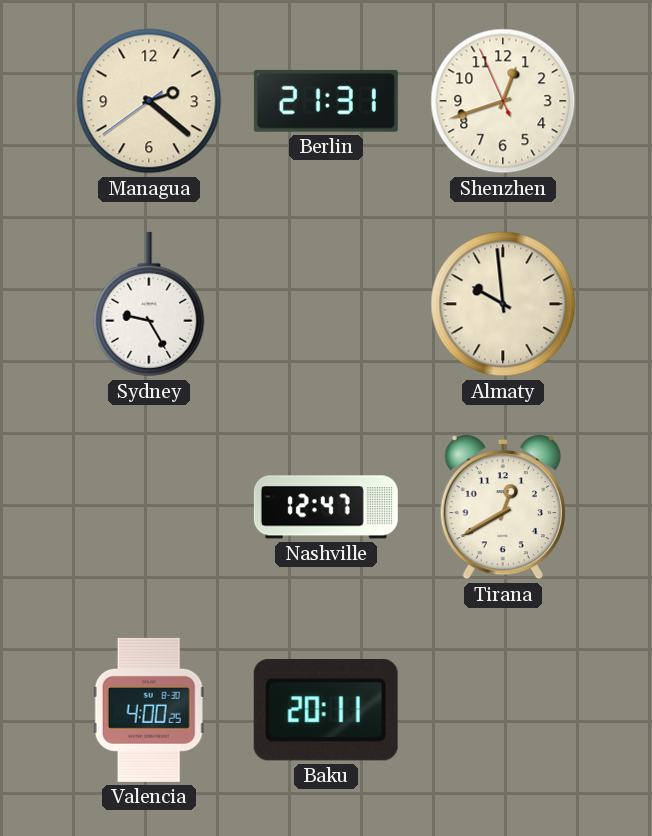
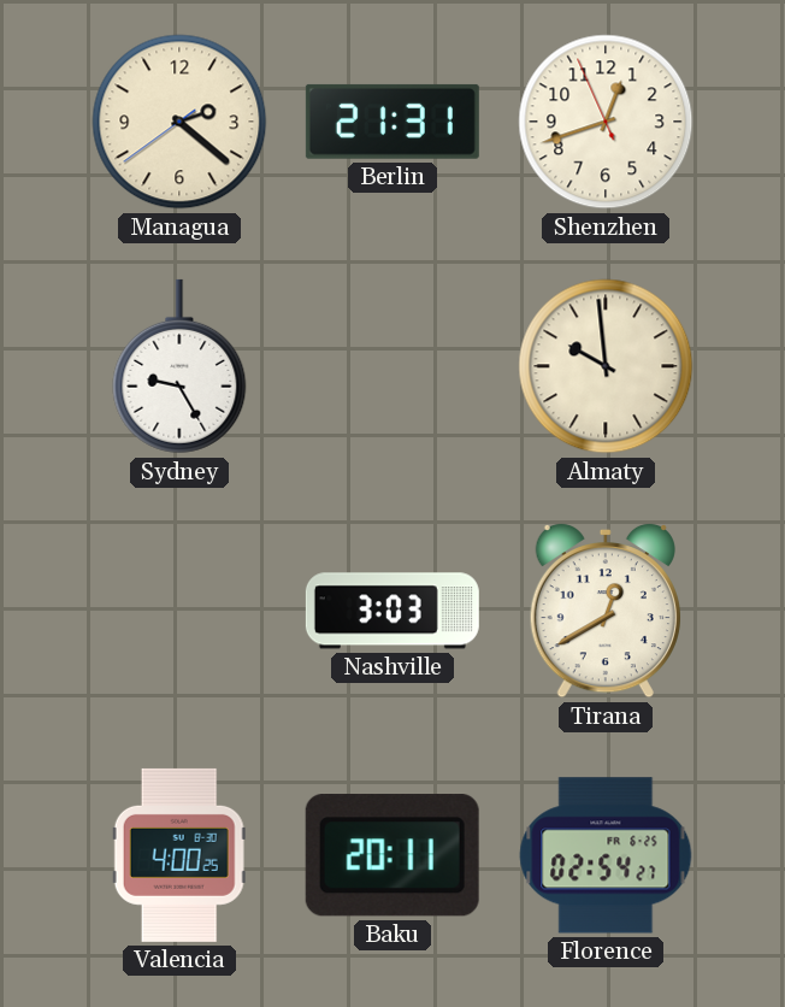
Nashville: 12:47 -> 3:03
Florence: none -> 02:54
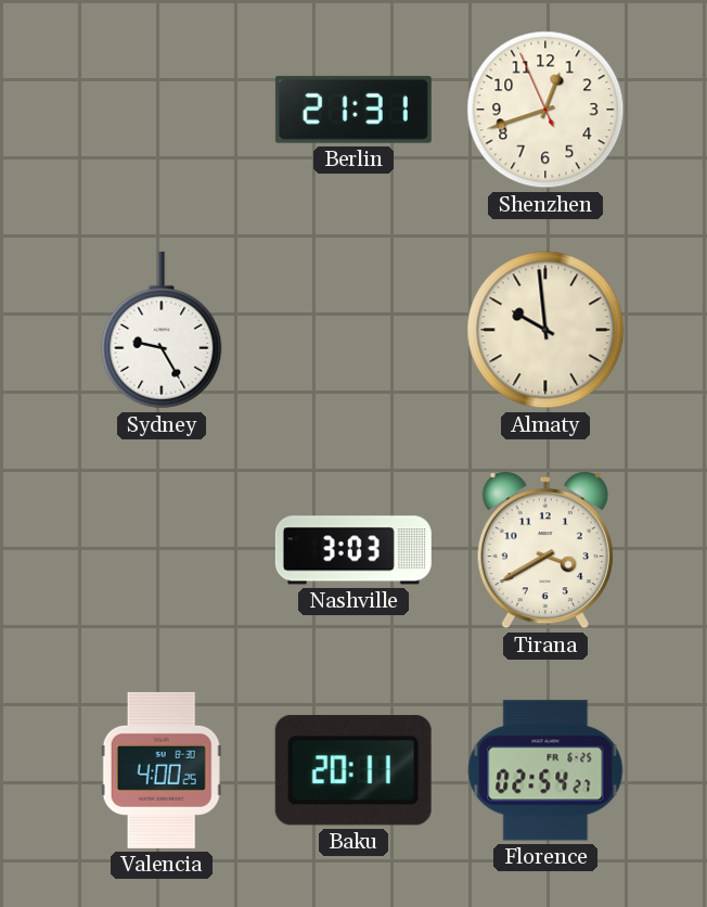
Managua: 2:21 -> none
Tirana: 12:40 -> 3:40
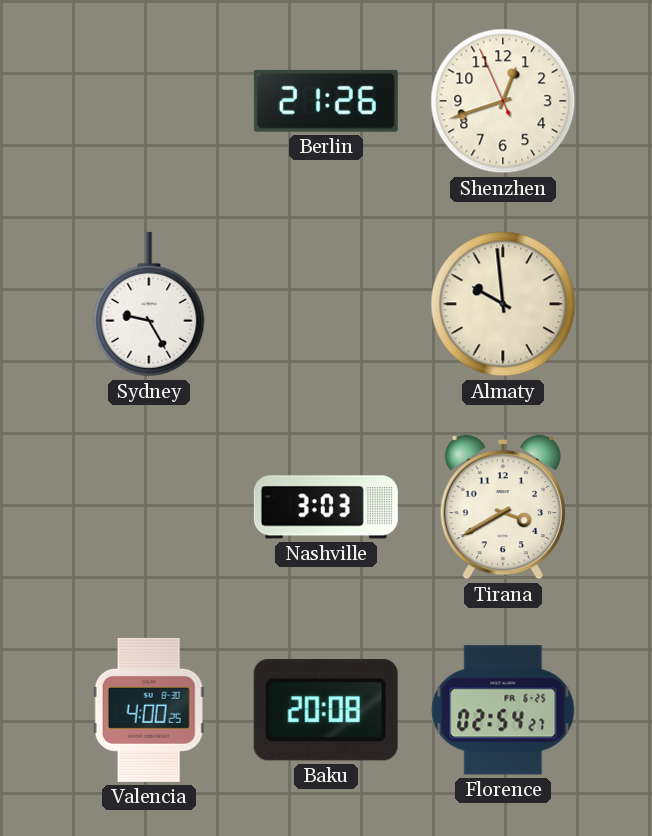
Berlin: 21:31 -> 21:26
Baku: 20:11 -> 20:08
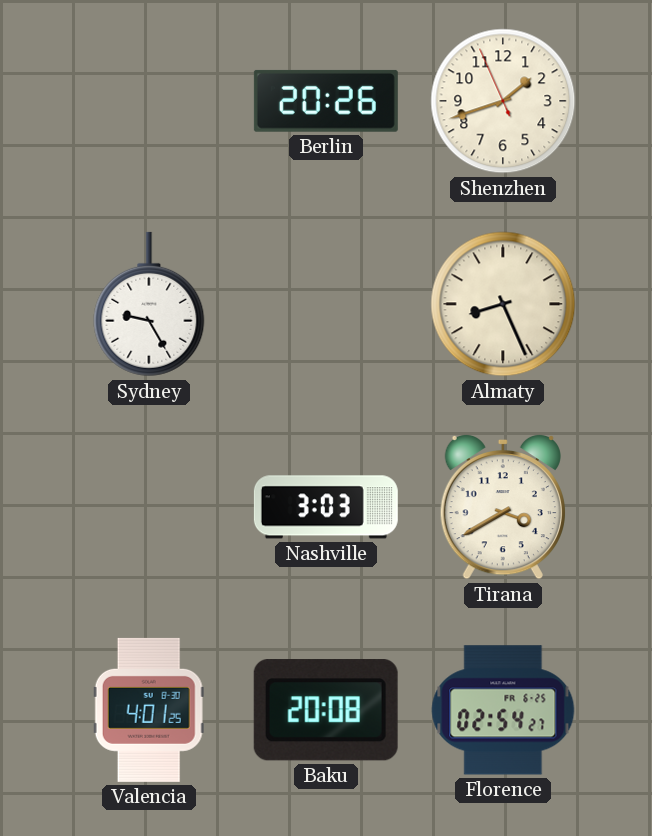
Berlin: 21:26 -> 20:26
Shenzhen: 12:41 -> 1:41
Almaty: 9:59 -> 8:26
Valencia: 4:00 -> 4:01
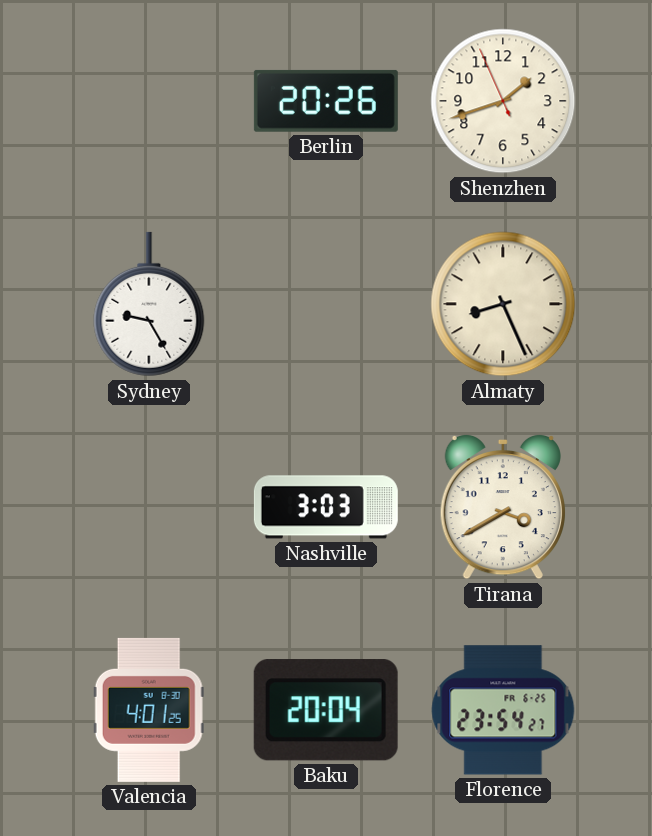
Baku: 20:08 -> 20:04
Florence: 02:54 -> 23:54
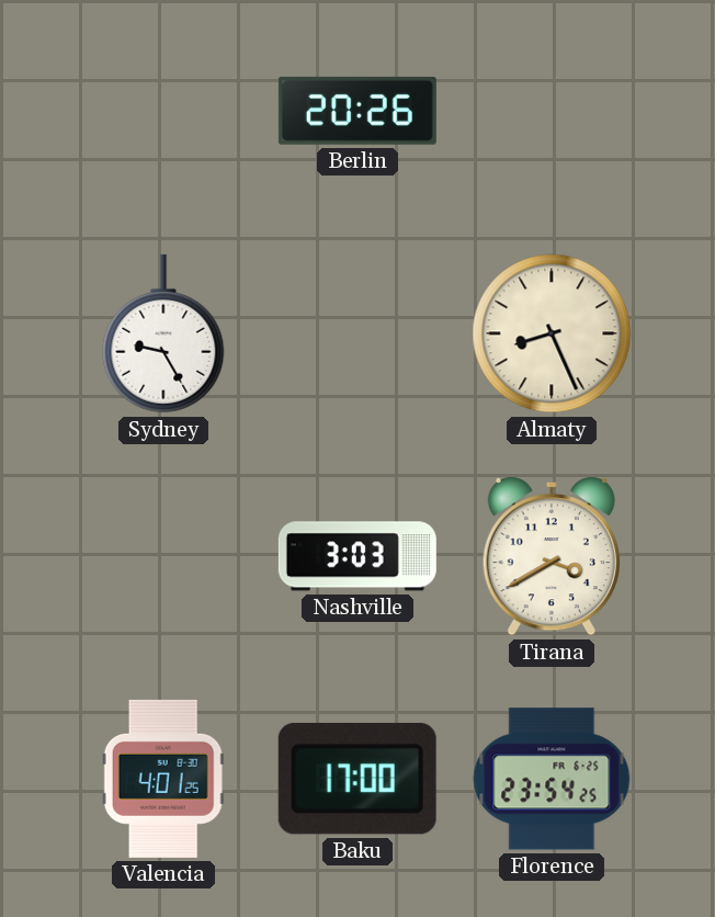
Shenzhen: 1:41 -> none
Baku: 20:04 -> 17:00
Florence: 23:54:27 -> 23:54:25
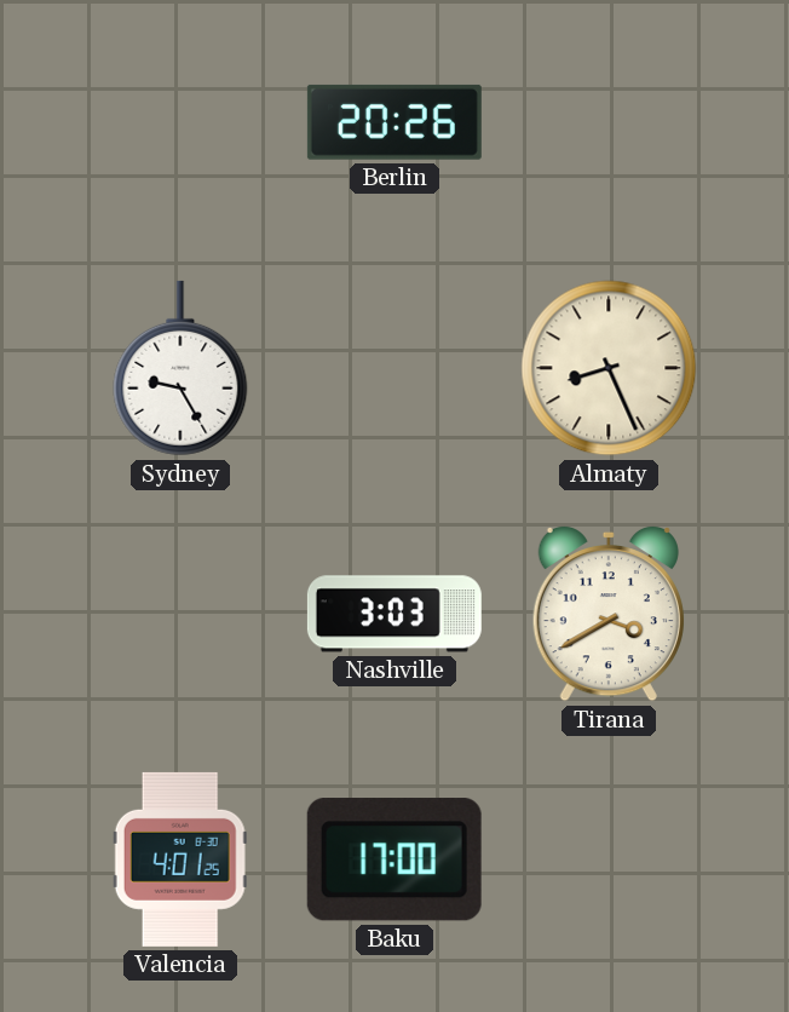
Florence: 23:54 -> none
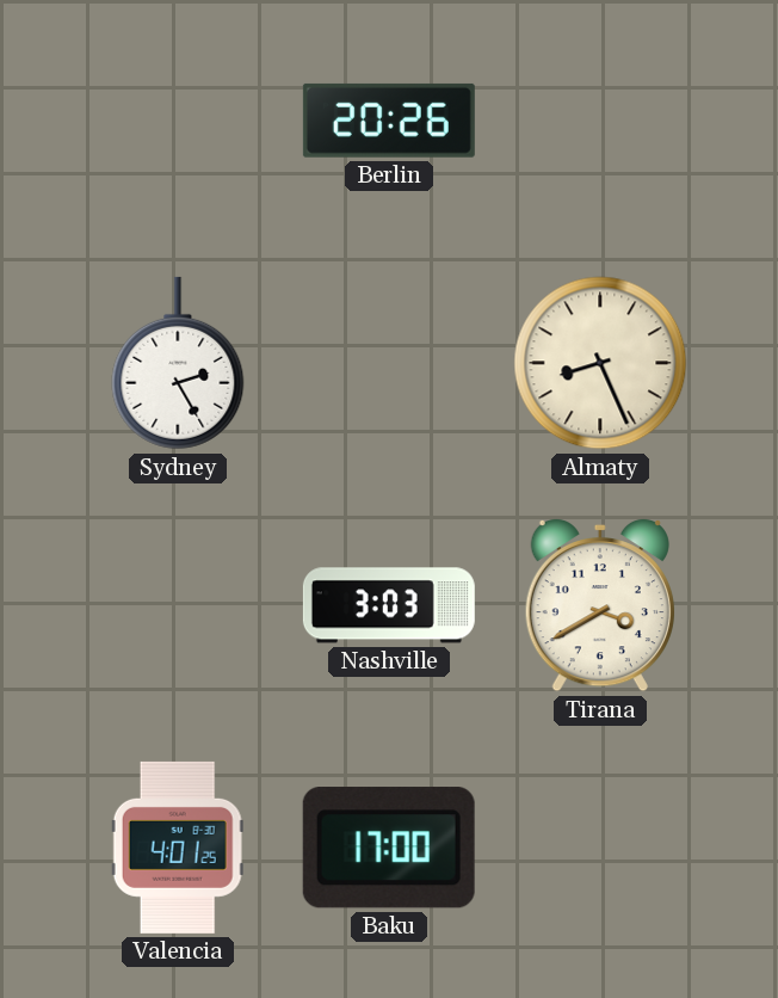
Sydney: 9:25 -> 2:25
